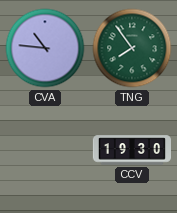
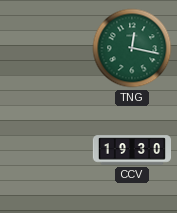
CVA: 10:46 -> none
TNG: 7:54 -> 12:17
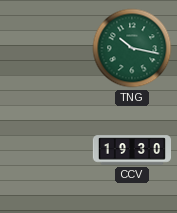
TNG: 12:17 -> 10:17
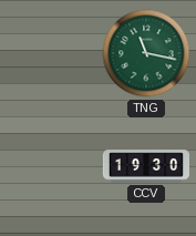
TNG: 10:17 -> 11:17
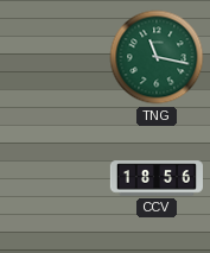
CCV: 19:30 -> 18:56
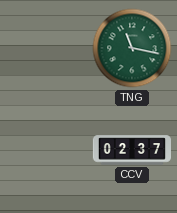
CCV: 18:56 -> 02:37
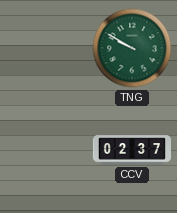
TNG: 11:17 -> 9:50
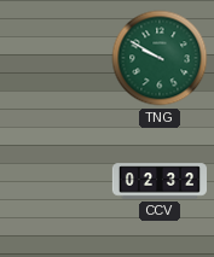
CCV: 02:37 -> 02:32
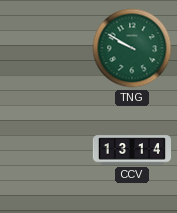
CCV: 02:32 -> 13:14
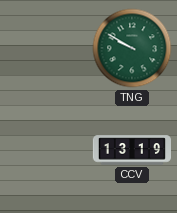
CCV: 13:14 -> 13:19
